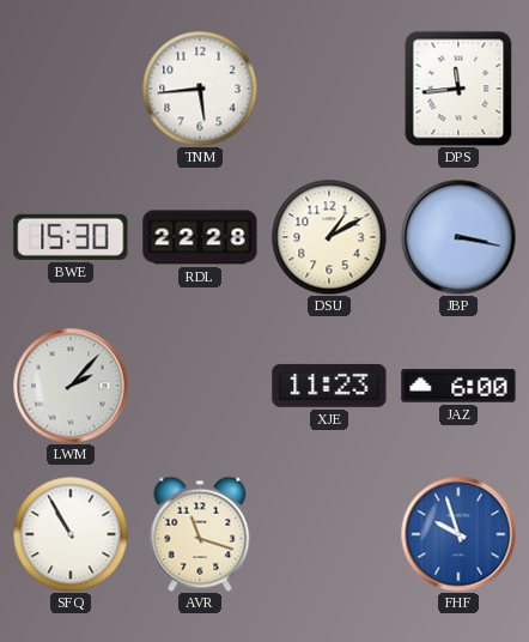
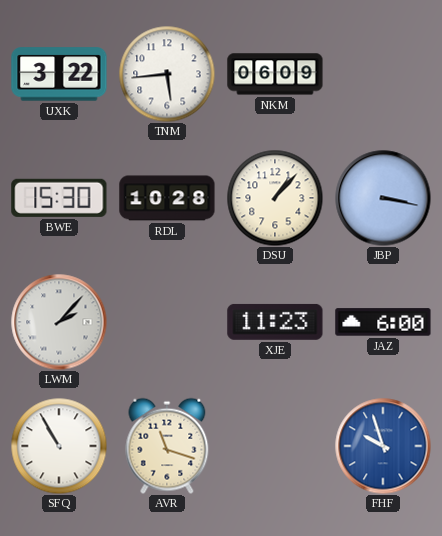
UXK: none -> 3:22
NKM: none -> 06:09
DPS: 11:44 -> none
RDL: 22:28 -> 10:28
DSU: 1:10 -> 1:07
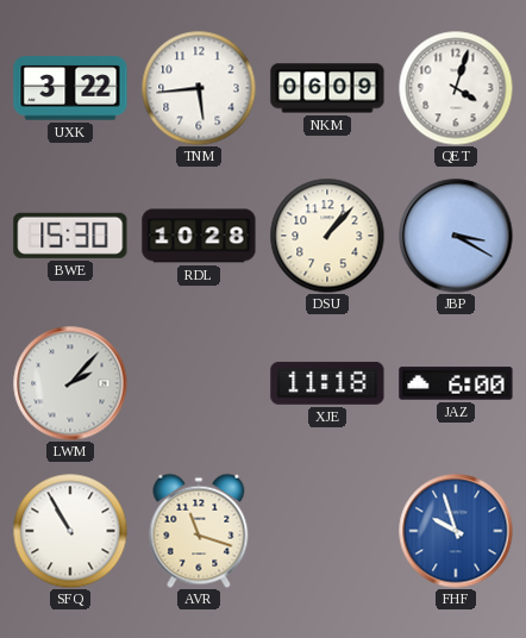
QET: none -> 4:03
JBP: 3:17 -> 3:20
XJE: 11:23 -> 11:18
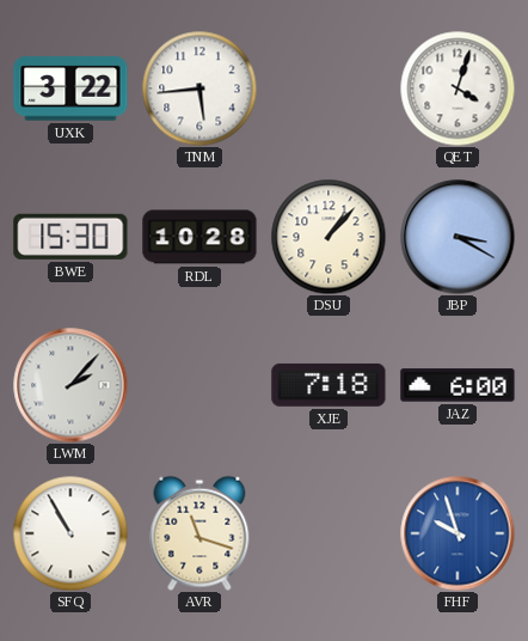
NKM: 06:09 -> none
XJE: 11:18 -> 7:18
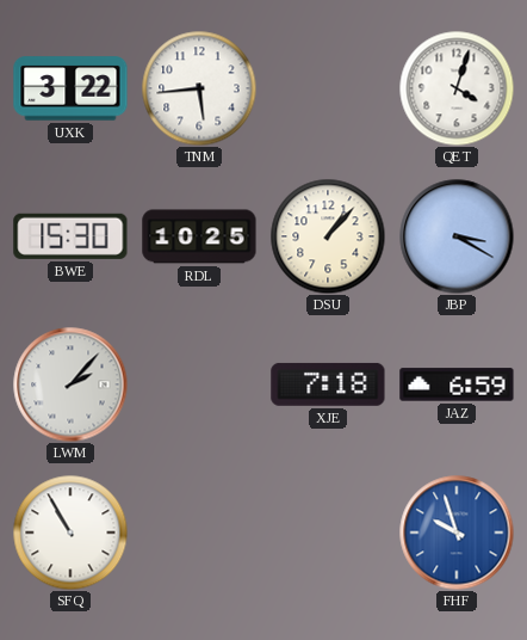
RDL: 10:28 -> 10:25
JAZ: 6:00 -> 6:59
AVR: 11:18 -> none
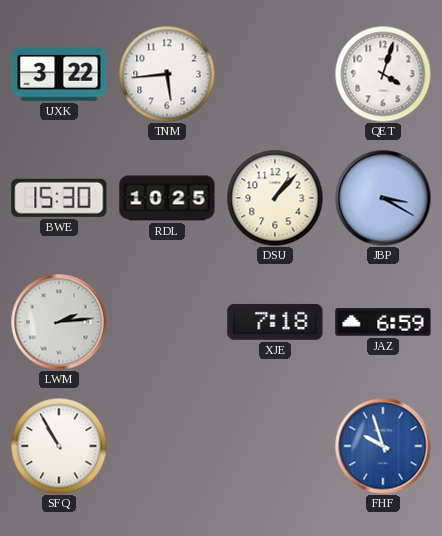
LWM: 2:07 -> 2:14
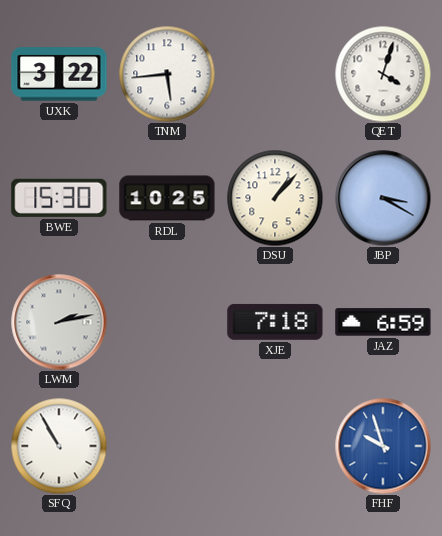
LWM: 2:14 -> 2:13
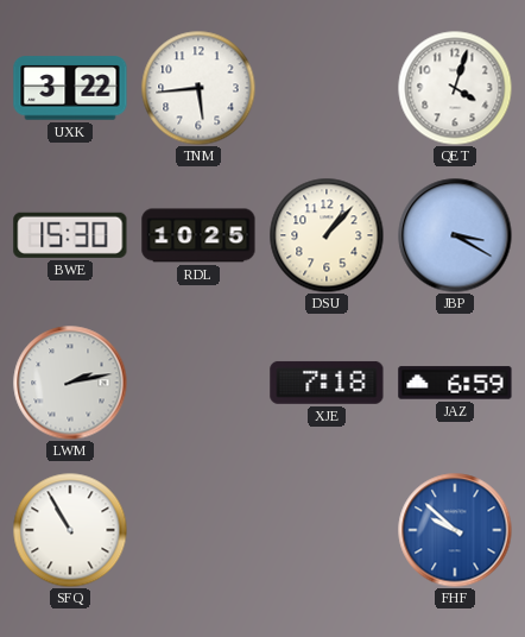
FHF: 9:57 -> 9:52
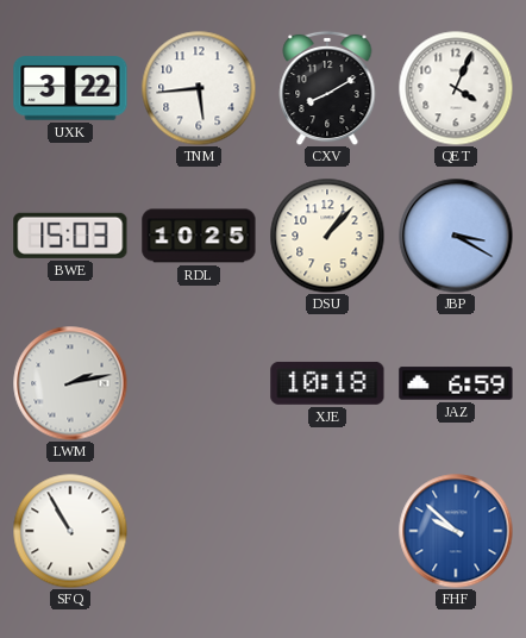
CXV: none -> 8:10
QET: 4:03 -> 4:04
BWE: 15:30 -> 15:03
XJE: 7:18 -> 10:18
